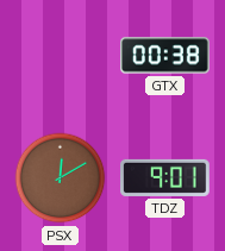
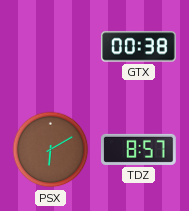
PSX: 12:10 -> 6:10
TDZ: 9:01 -> 8:57
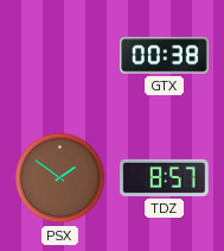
PSX: 6:10 -> 1:51
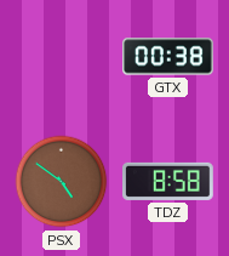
PSX: 1:51 -> 4:51
TDZ: 8:57 -> 8:58
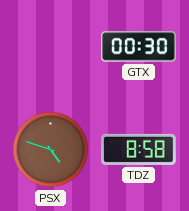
GTX: 00:38 -> 00:30
PSX: 4:51 -> 4:48
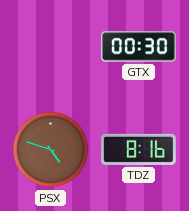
TDZ: 8:58 -> 8:16
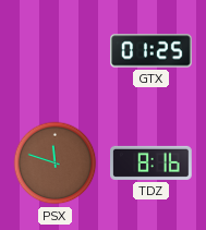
GTX: 00:30 -> 01:25
PSX: 4:48 -> 11:48
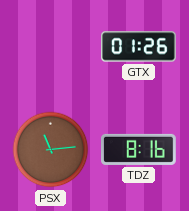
GTX: 01:25 -> 01:26
PSX: 11:48 -> 11:14
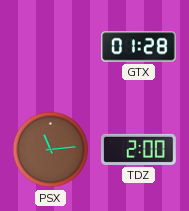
GTX: 01:26 -> 01:28
TDZ: 8:16 -> 2:00
